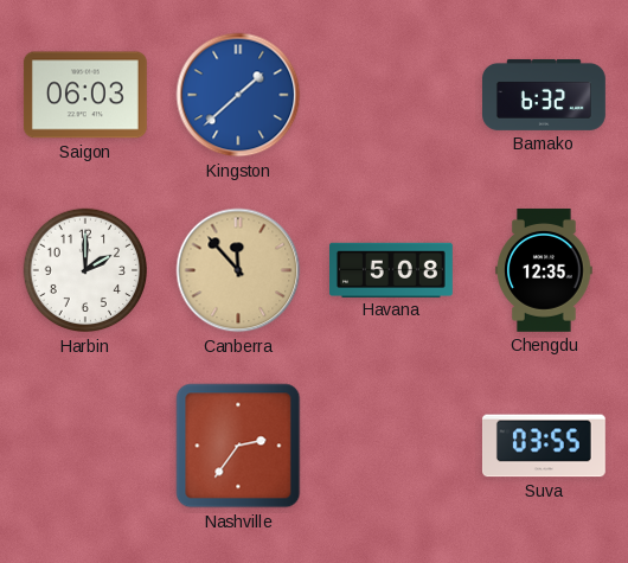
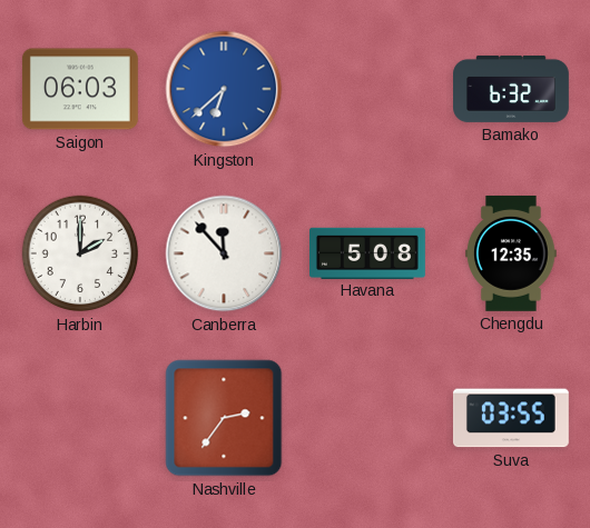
Kingston: 1:38 -> 6:38
Canberra dial: champagne -> white
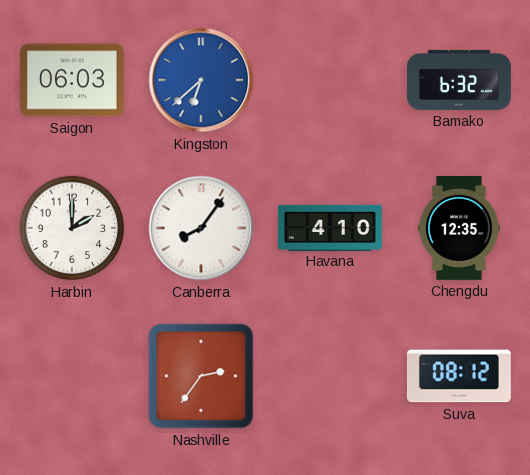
Canberra: 11:53 -> 8:06
Havana: 5:08 -> 4:10
Suva: 03:55 -> 08:12
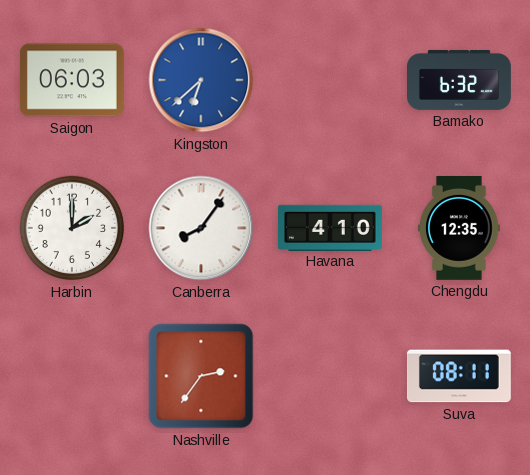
Suva: 08:12 -> 08:11
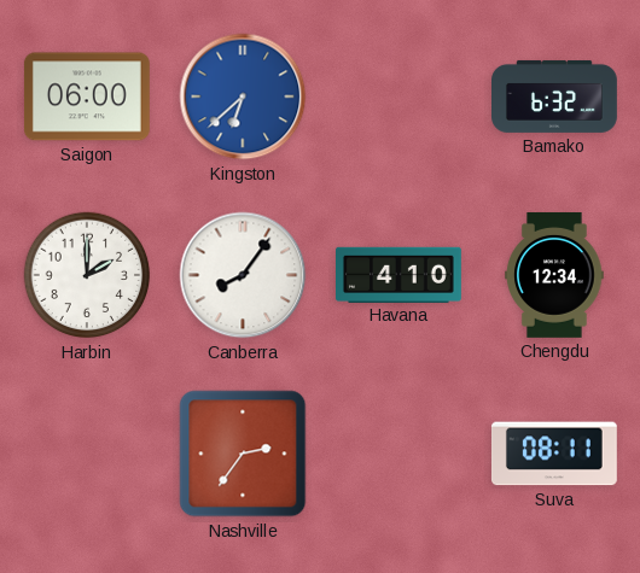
Saigon: 06:03 -> 06:00
Chengdu: 12:35 -> 12:34
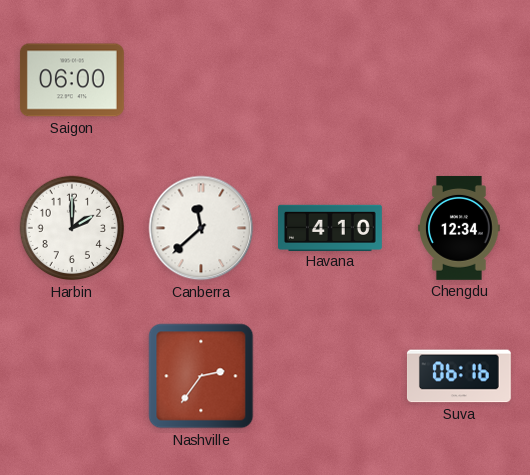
Kingston: 6:38 -> none
Bamako: 6:32 -> none
Canberra: 8:06 -> 11:38
Suva: 08:11 -> 06:16
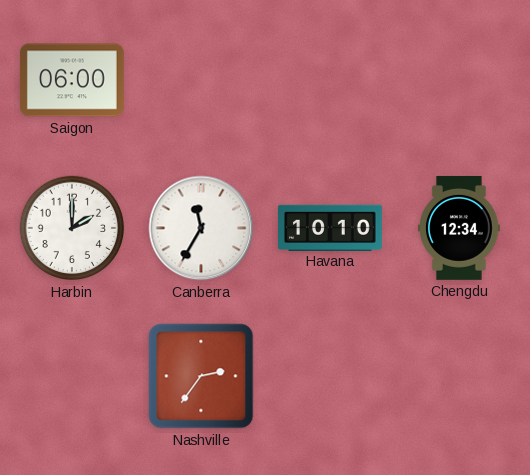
Canberra: 11:38 -> 11:35
Havana: 4:10 -> 10:10
Suva: 06:16 -> none
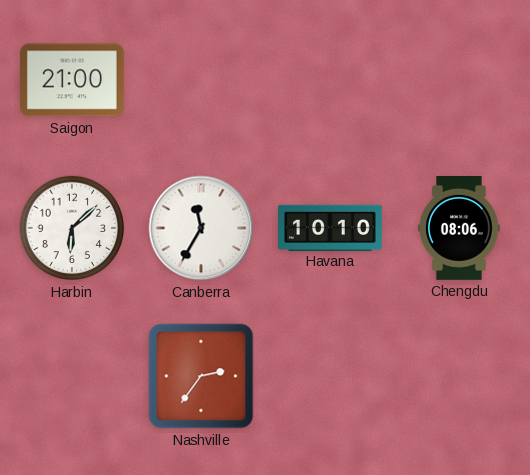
Saigon: 06:00 -> 21:00
Harbin: 2:00 -> 6:08
Chengdu: 12:34 -> 08:06
